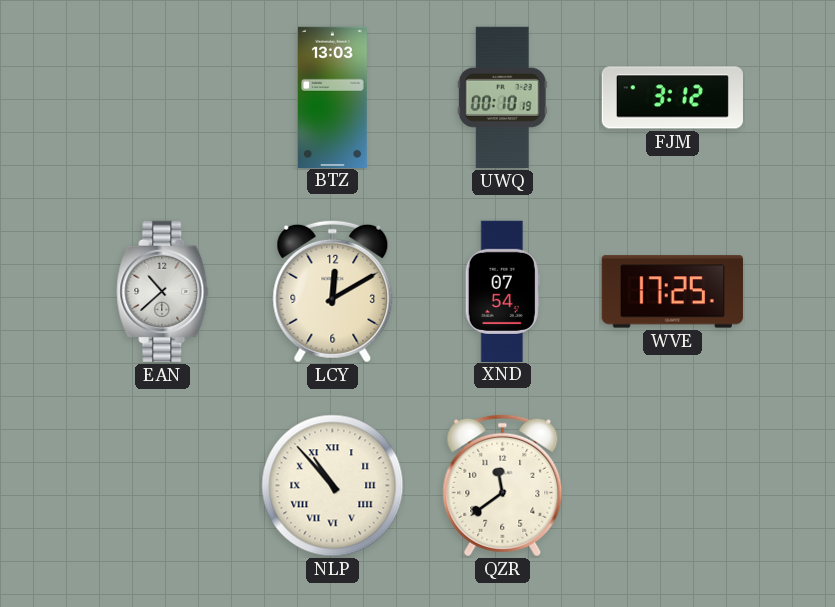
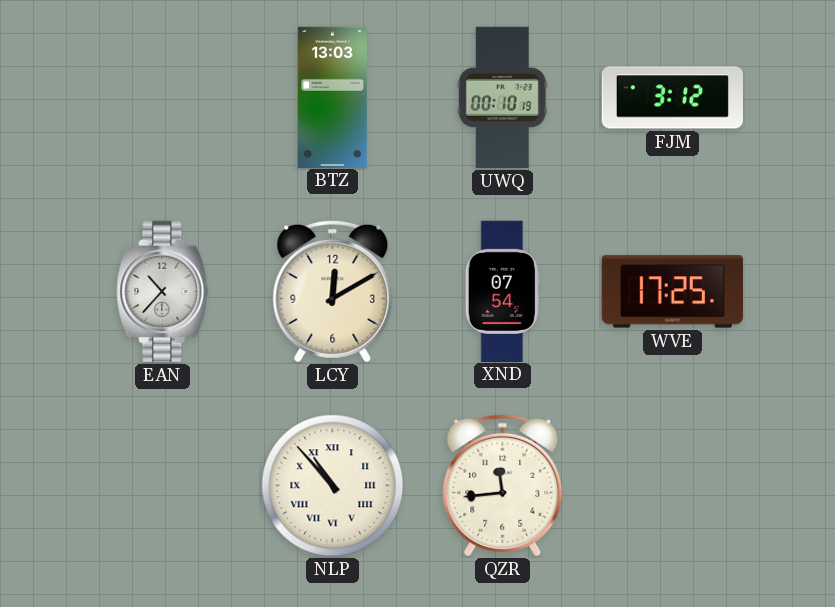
EAN: 10:38 -> 10:37
QZR: 11:39 -> 11:44
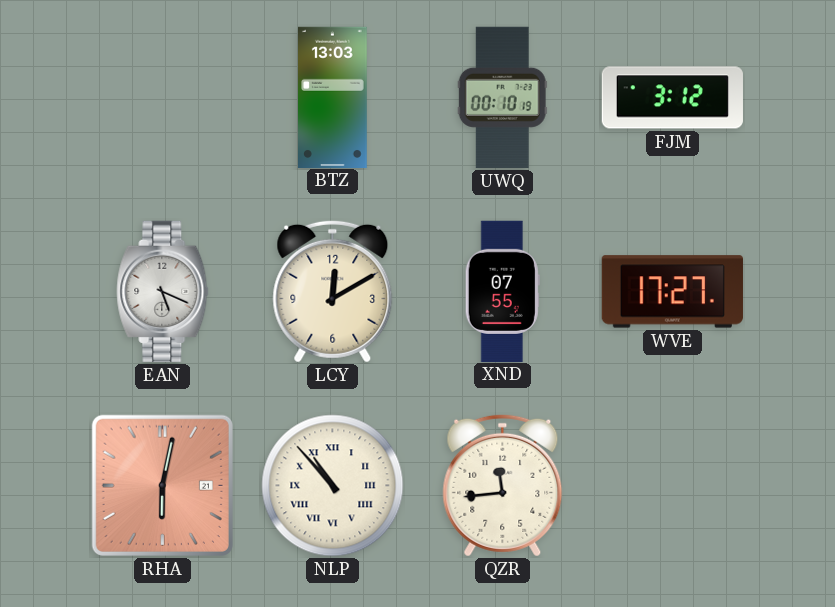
EAN: 10:37 -> 5:19
XND: 07:54 -> 07:55
WVE: 17:25 -> 17:27
RHA: none -> 6:02
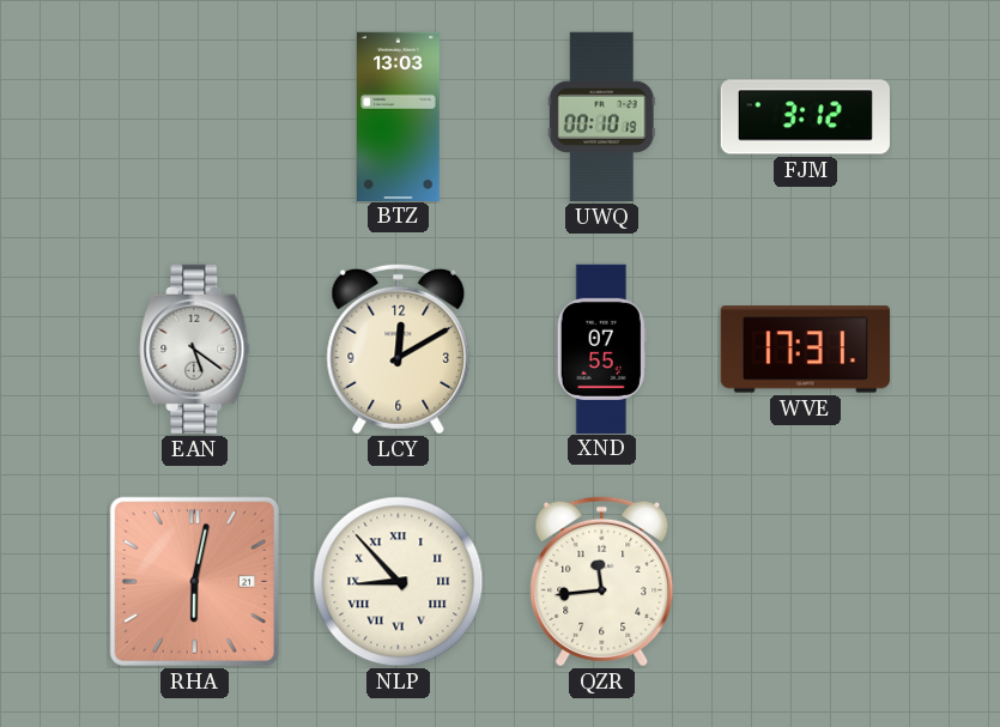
EAN: 5:19 -> 5:21
WVE: 17:27 -> 17:31
NLP: 10:53 -> 8:53
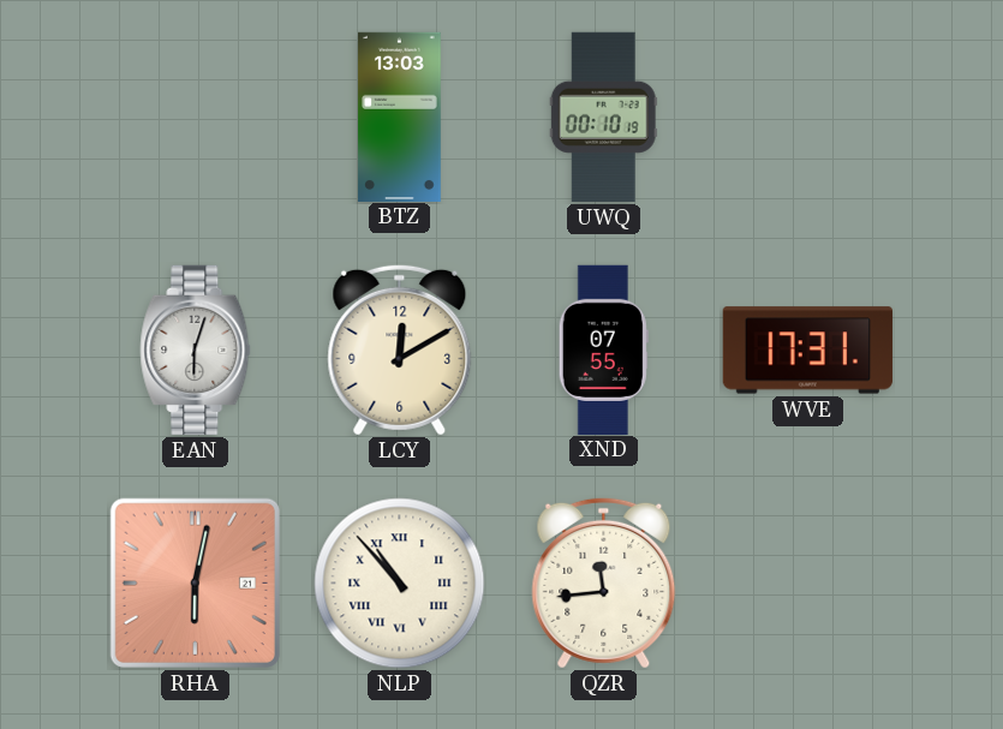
FJM: 3:12 -> none
EAN: 5:21 -> 6:03
NLP: 8:53 -> 10:53
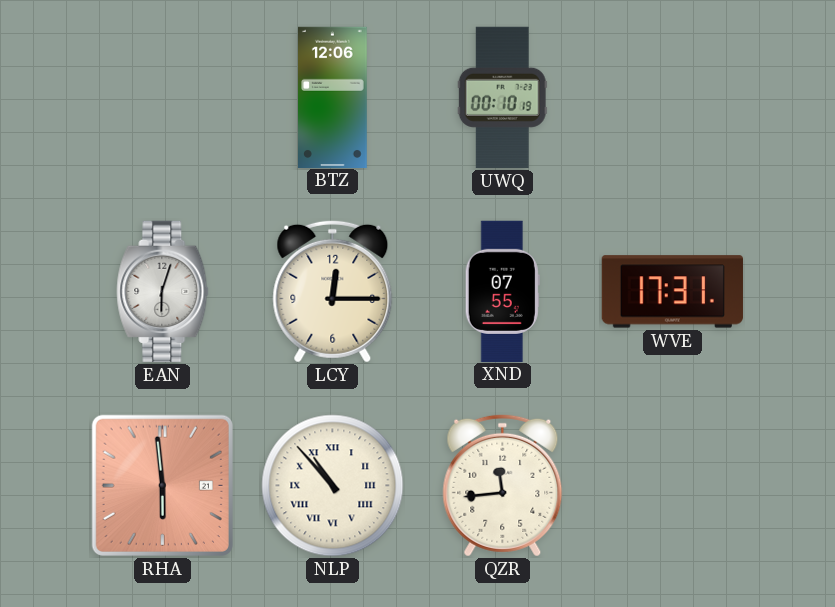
BTZ: 13:03 -> 12:06
LCY: 12:10 -> 12:15
RHA: 6:02 -> 5:59
